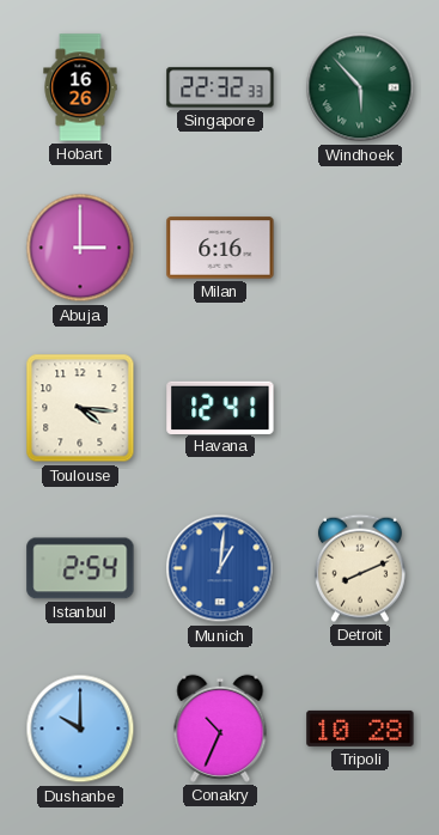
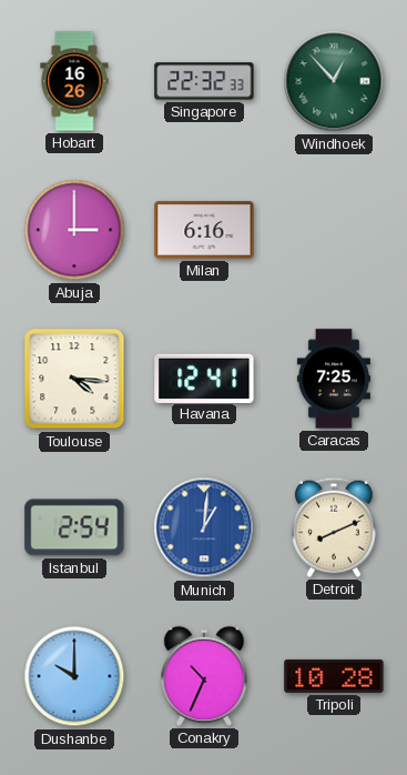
Windhoek: 5:53 -> 12:53
Caracas: none -> 7:25
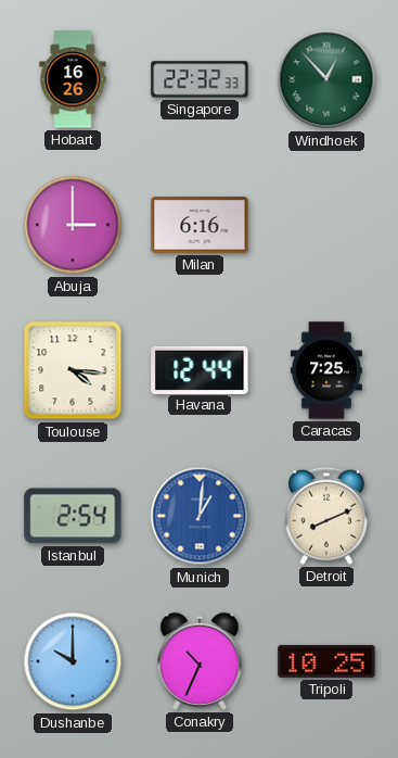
Havana: 12:41 -> 12:44
Tripoli: 10:28 -> 10:25
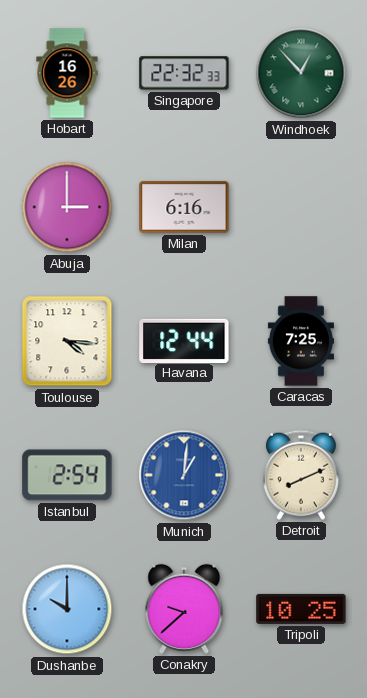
Conakry: 10:34 -> 9:38
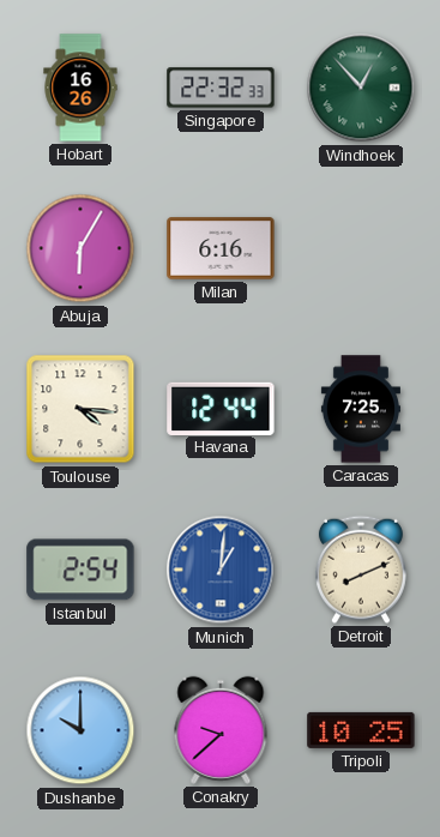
Abuja: 3:00 -> 6:05
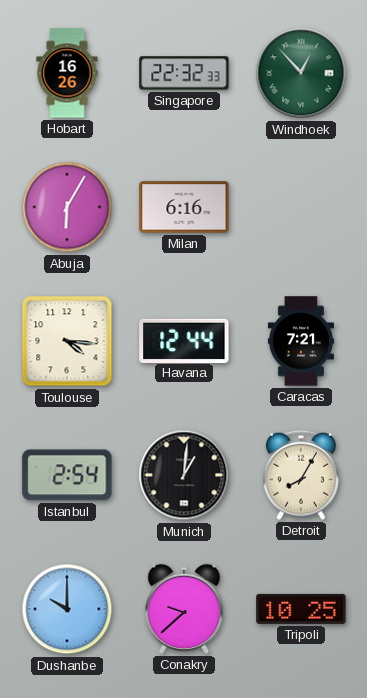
Caracas: 7:25 -> 7:21
Munich dial: blue -> black
Detroit: 8:11 -> 8:05
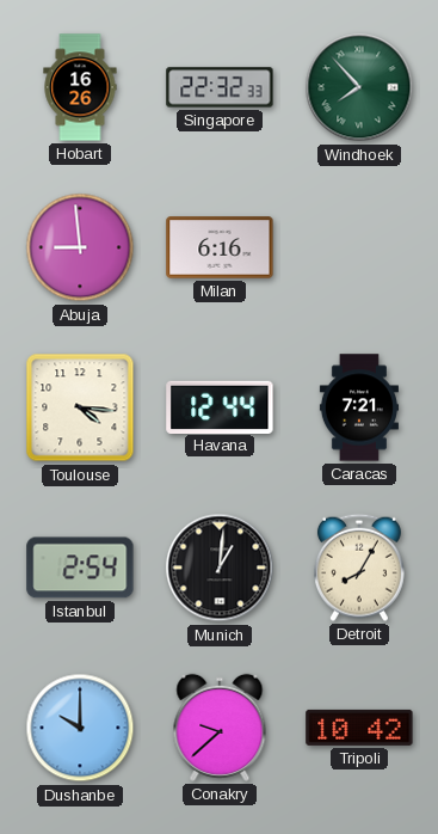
Windhoek: 12:53 -> 7:53
Abuja: 6:05 -> 8:59
Tripoli: 10:25 -> 10:42
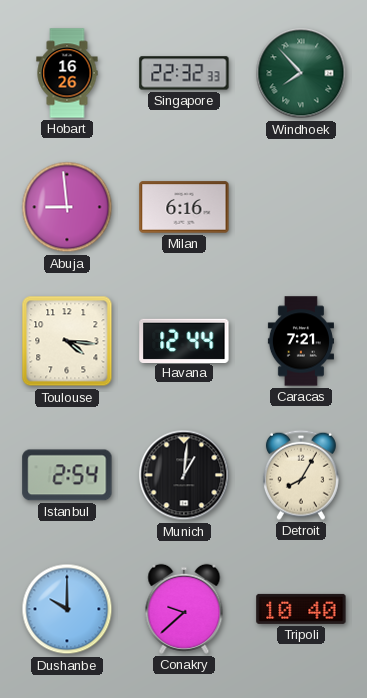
Tripoli: 10:42 -> 10:40
